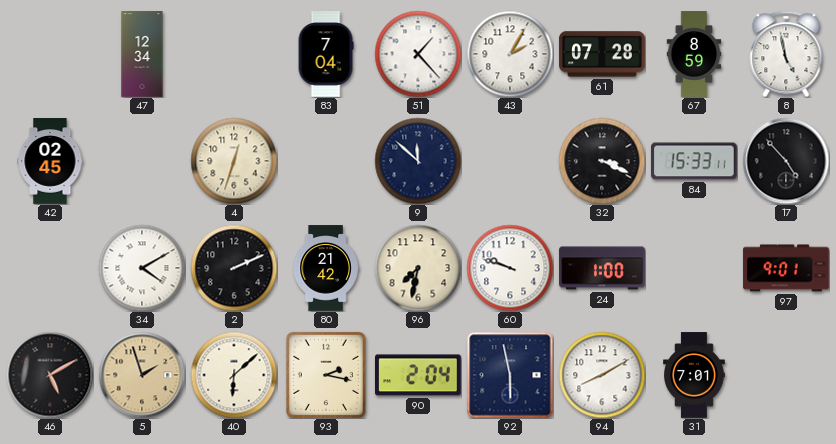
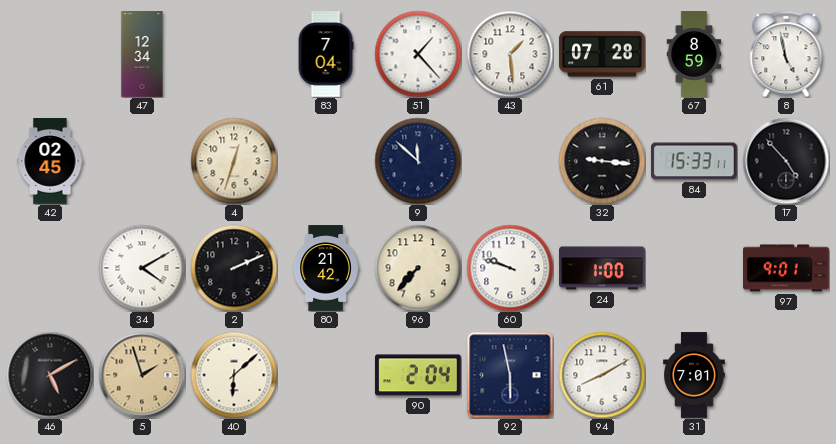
43: 2:05 -> 1:29
32: 3:19 -> 9:16
96: 7:32 -> 7:37
93: 2:17 -> none
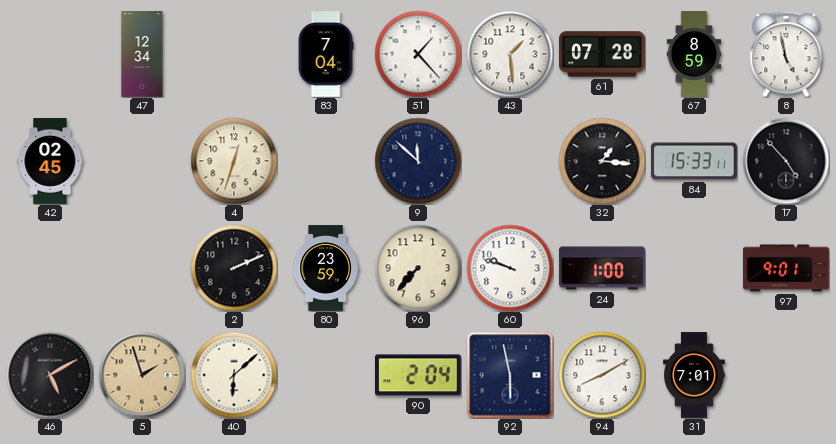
32: 9:16 -> 1:16
34: 4:10 -> none
80: 21:42 -> 23:59
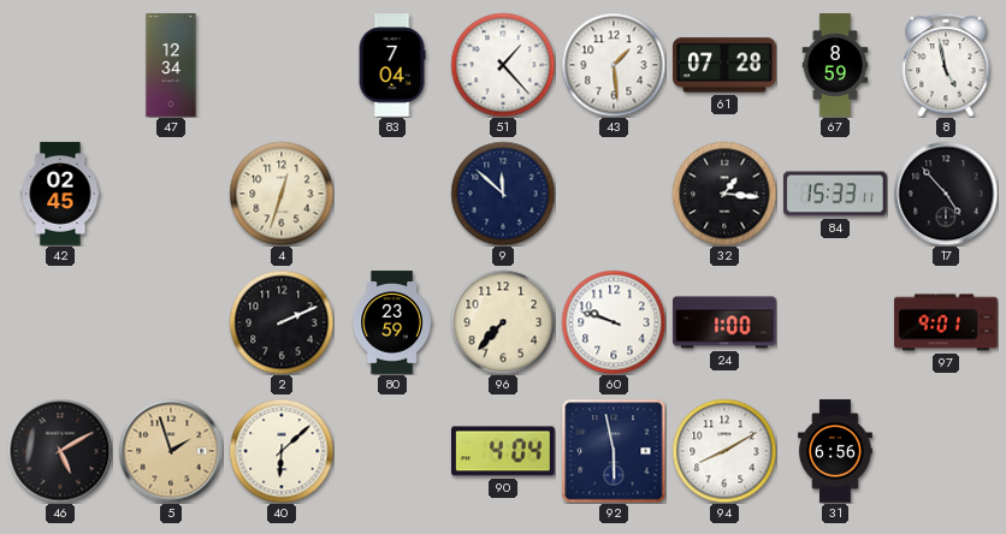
90: 2:04 -> 4:04
31: 7:01 -> 6:56
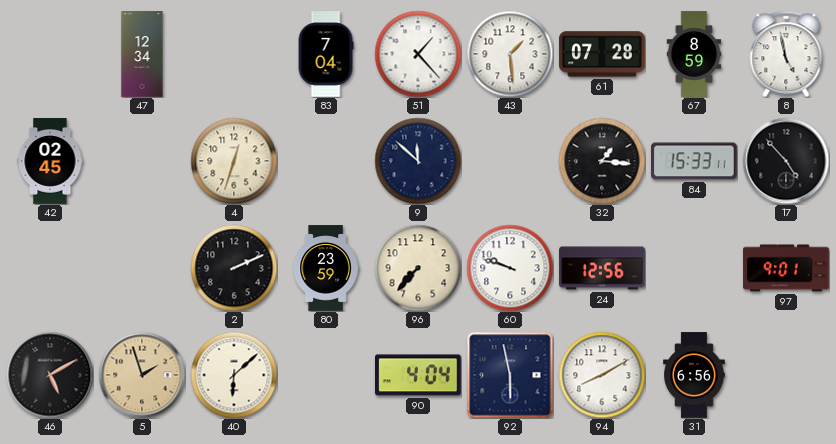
24: 1:00 -> 12:56
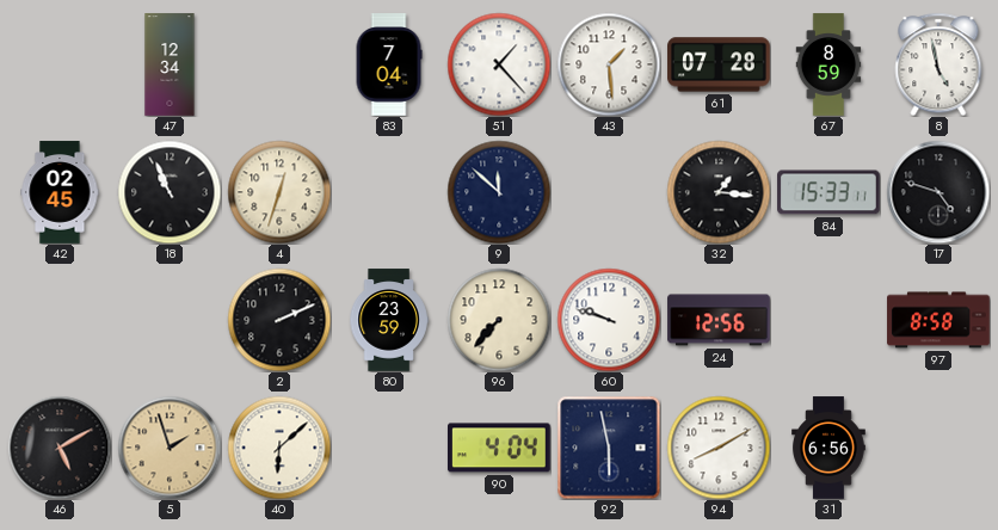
18: none -> 10:56
17: 4:53 -> 4:48
97: 9:01 -> 8:58
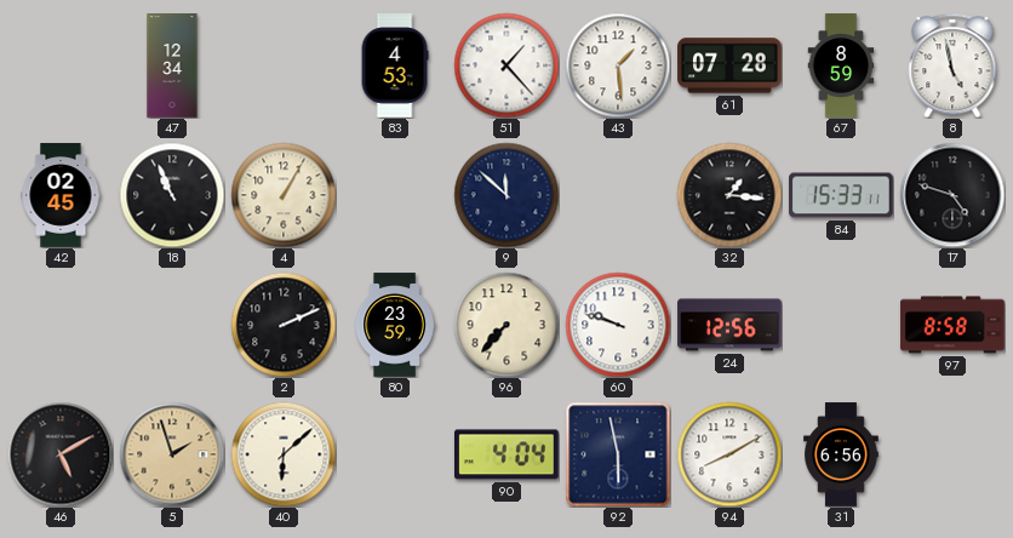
83: 7:04 -> 4:53
4: 12:33 -> 1:05
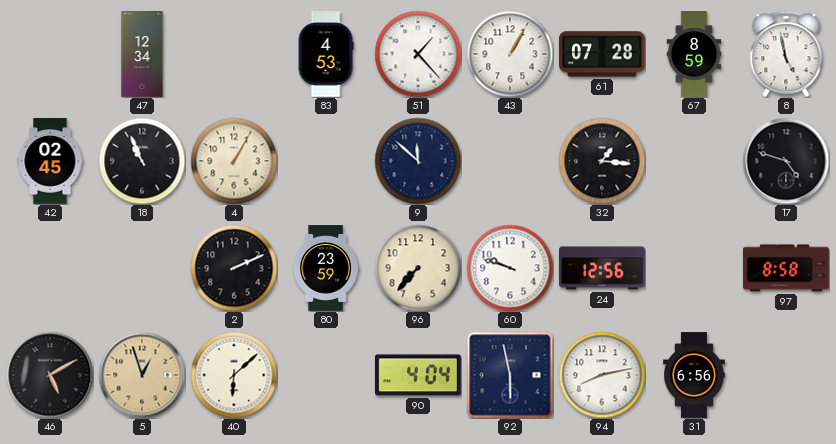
43: 1:29 -> 1:05
84: 15:33 -> none
5: 1:57 -> 12:57
94: 8:10 -> 8:13
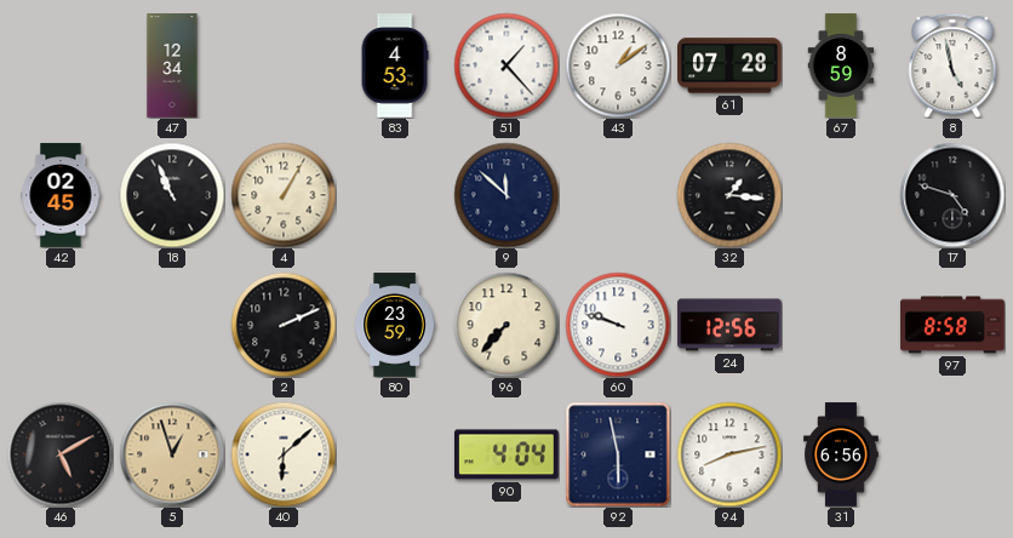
43: 1:05 -> 1:09
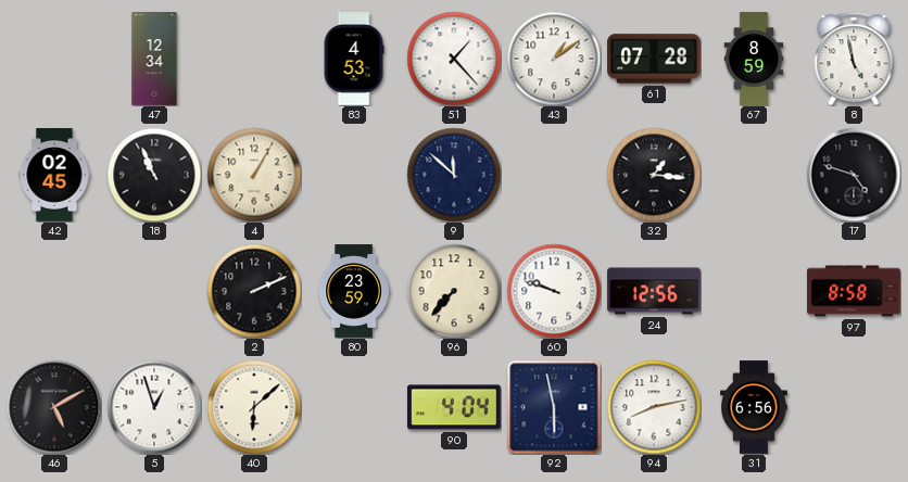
5 dial: champagne -> white
